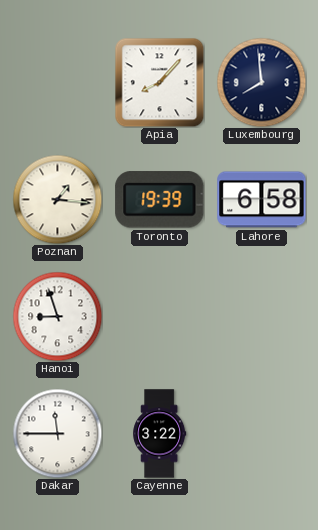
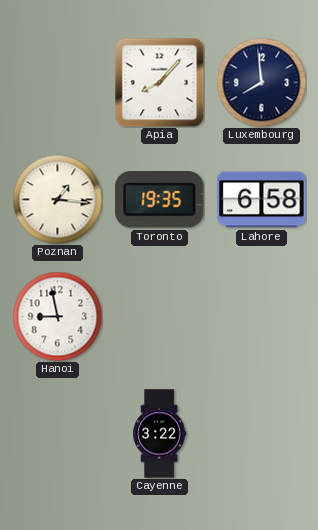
Toronto: 19:39 -> 19:35
Hanoi: 8:57 -> 8:58
Dakar: 11:45 -> none
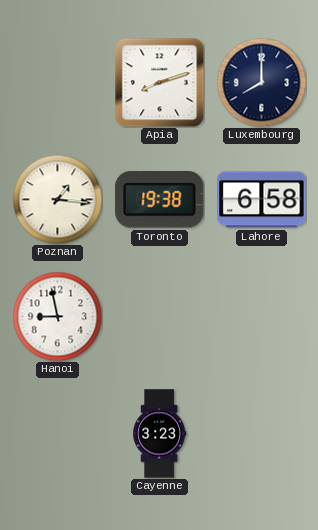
Apia: 8:07 -> 8:12
Luxembourg: 7:59 -> 8:00
Toronto: 19:35 -> 19:38
Cayenne: 3:22 -> 3:23
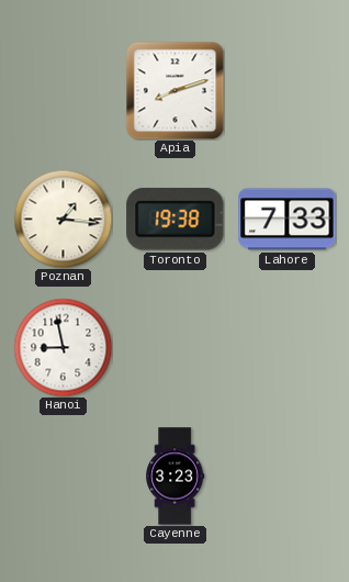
Luxembourg: 8:00 -> none
Lahore: 6:58 -> 7:33
